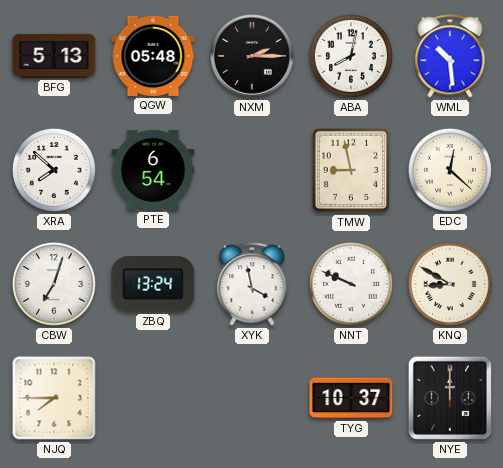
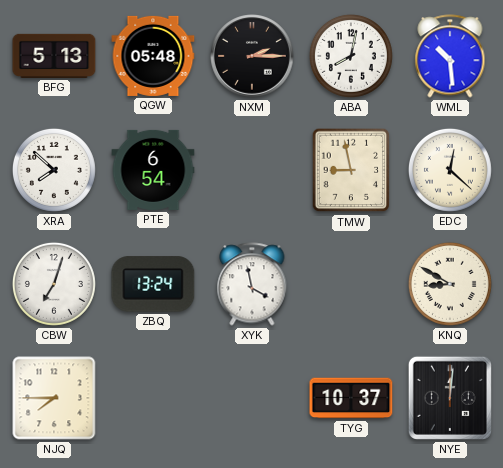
NNT: 9:49 -> none
NYE: 12:00 -> 12:01
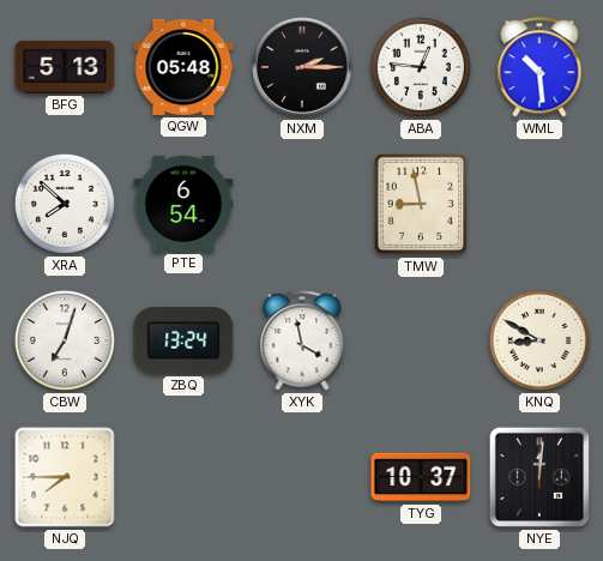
ABA: 8:02 -> 12:46
EDC: 12:22 -> none
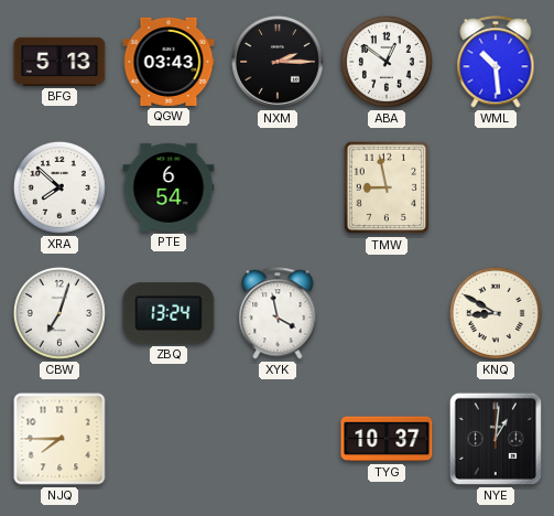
QGW: 05:48 -> 03:43
ABA: 12:46 -> 12:51
NYE: 12:01 -> 1:01
